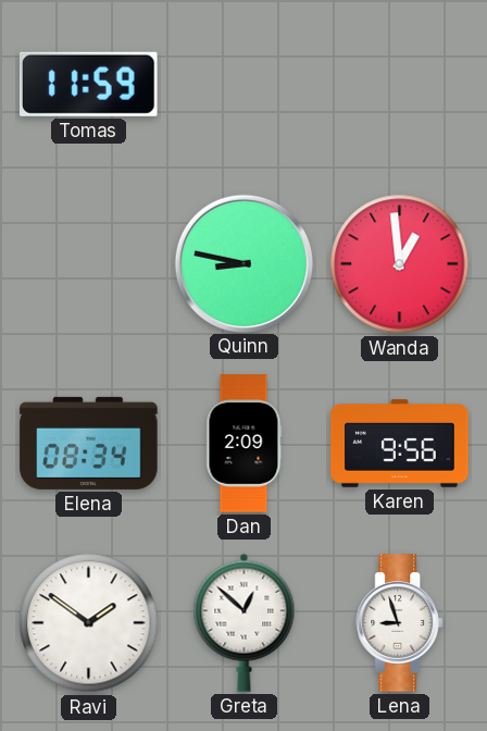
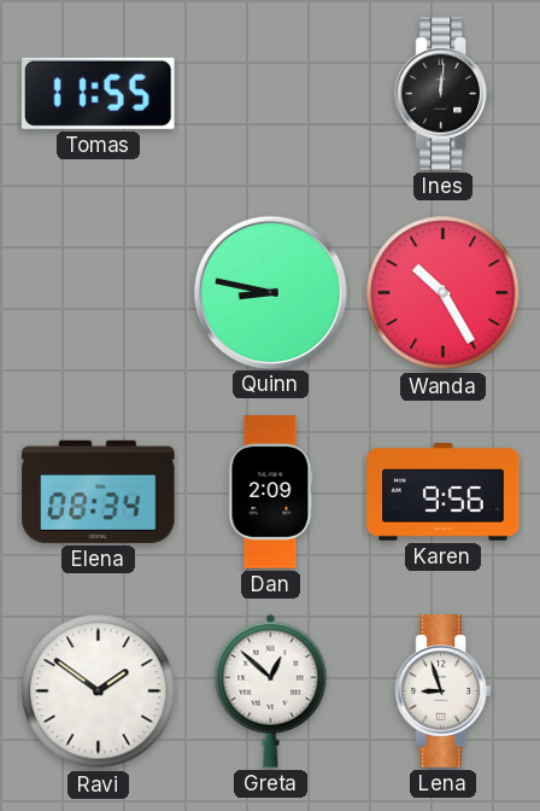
Tomas: 11:59 -> 11:55
Ines: none -> 12:01
Wanda: 12:59 -> 10:25
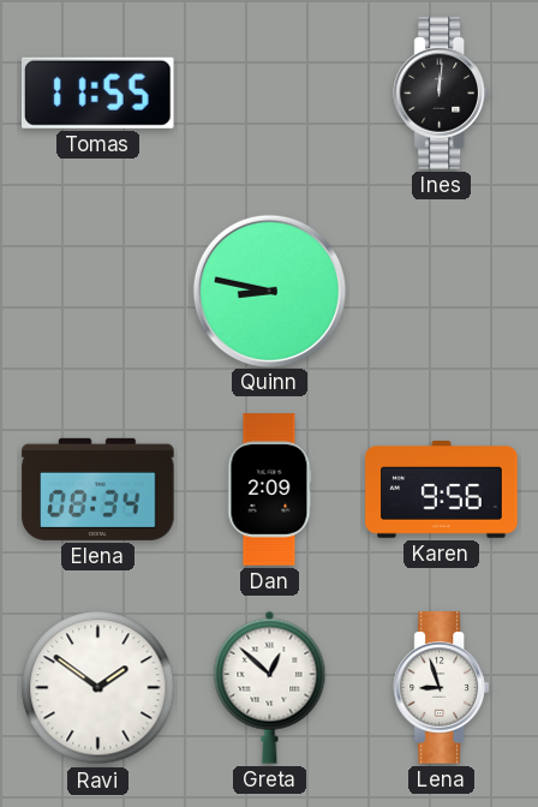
Wanda: 10:25 -> none
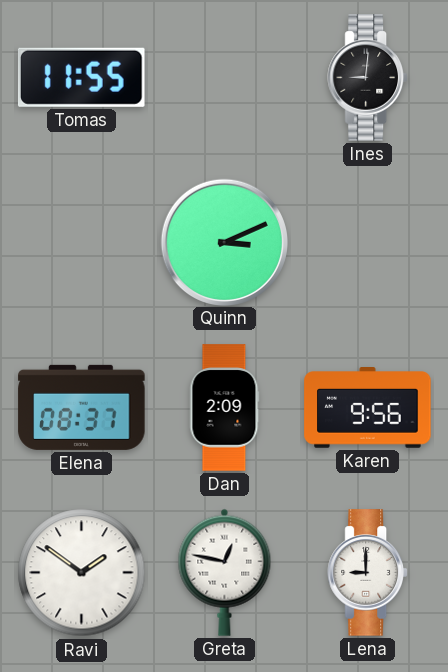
Ines: 12:01 -> 9:01
Quinn: 8:47 -> 3:11
Elena: 08:34 -> 08:37
Greta: 12:52 -> 12:47
Lena: 8:57 -> 9:00
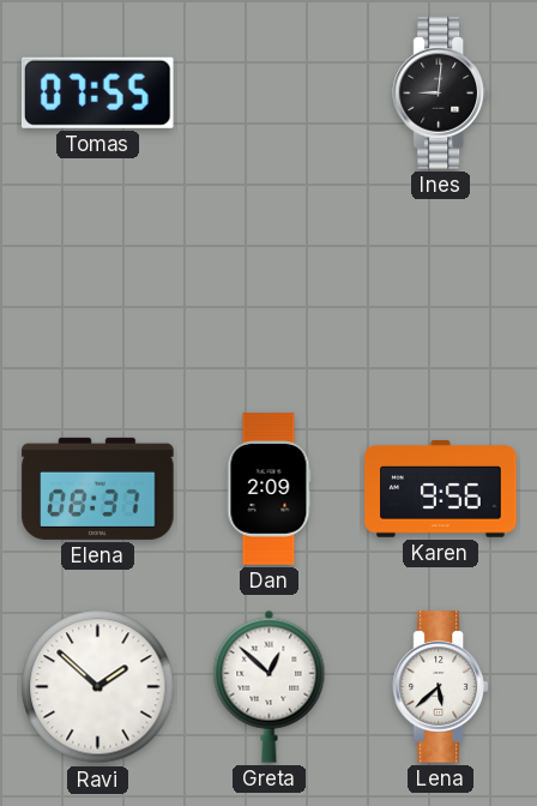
Tomas: 11:55 -> 07:55
Quinn: 3:11 -> none
Ravi: 1:51 -> 1:52
Greta: 12:47 -> 12:52
Lena: 9:00 -> 5:38
